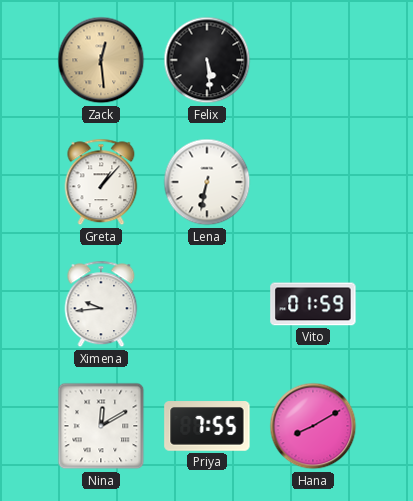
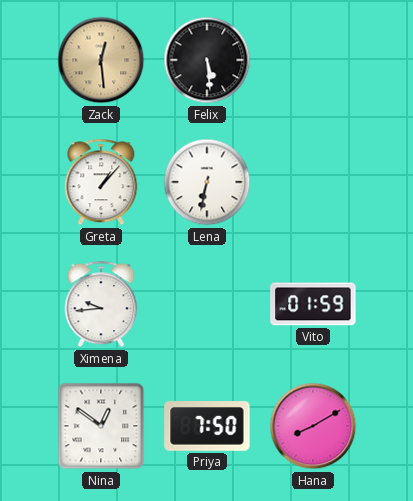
Nina: 12:10 -> 12:51
Priya: 7:55 -> 7:50
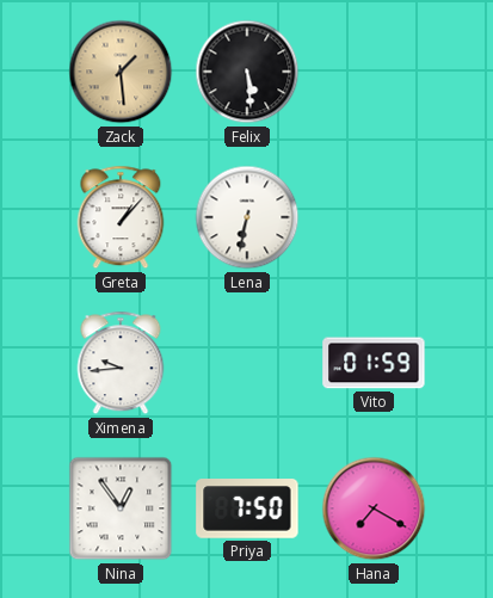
Zack: 12:29 -> 1:29
Nina: 12:51 -> 12:54
Hana: 8:10 -> 7:20
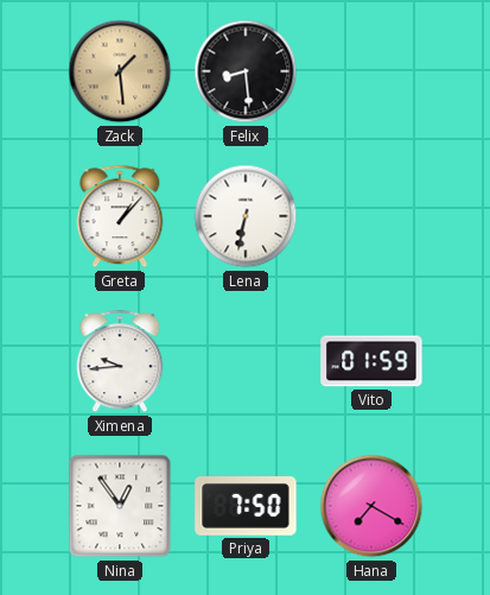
Felix: 5:29 -> 8:29
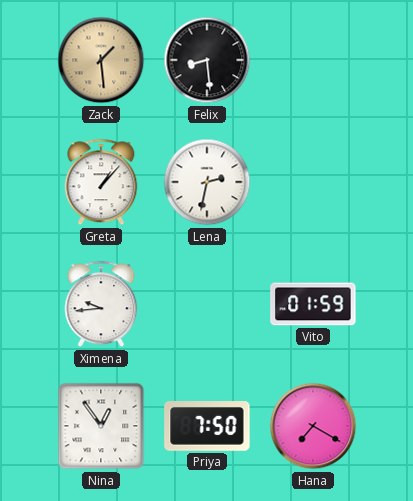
Lena: 6:32 -> 2:32
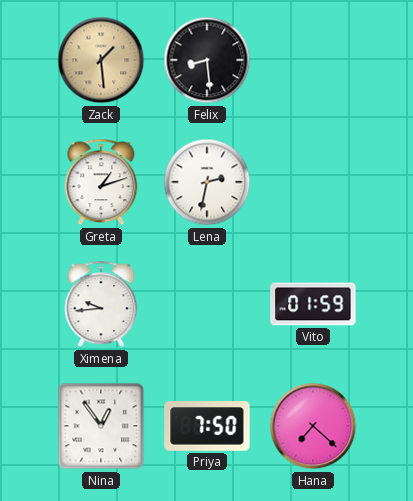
Greta: 1:07 -> 1:12
Hana: 7:20 -> 7:22
